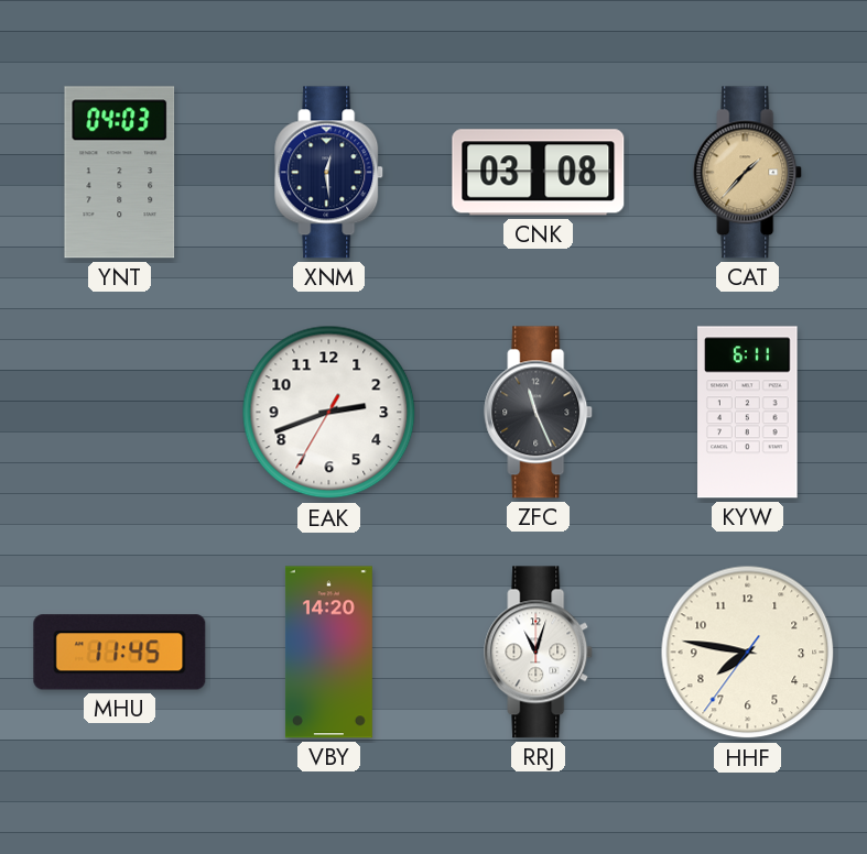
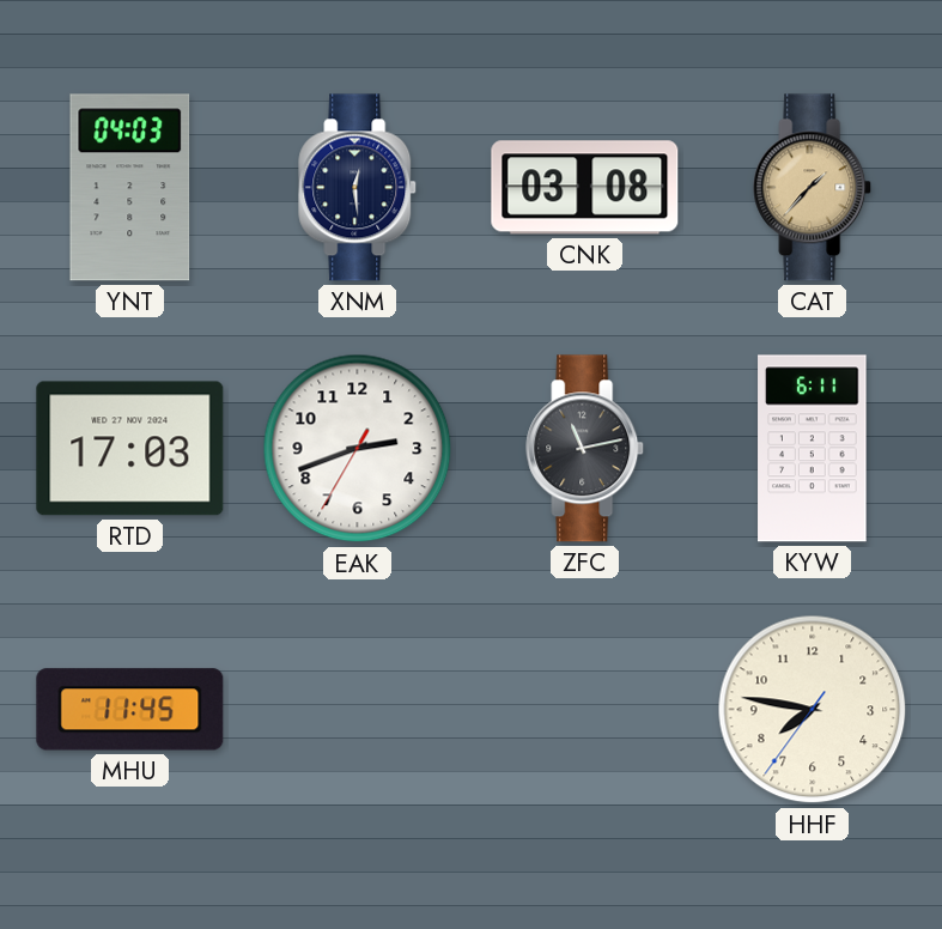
RTD: none -> 17:03
ZFC: 11:26 -> 11:13
VBY: 14:20 -> none
RRJ: 11:03 -> none
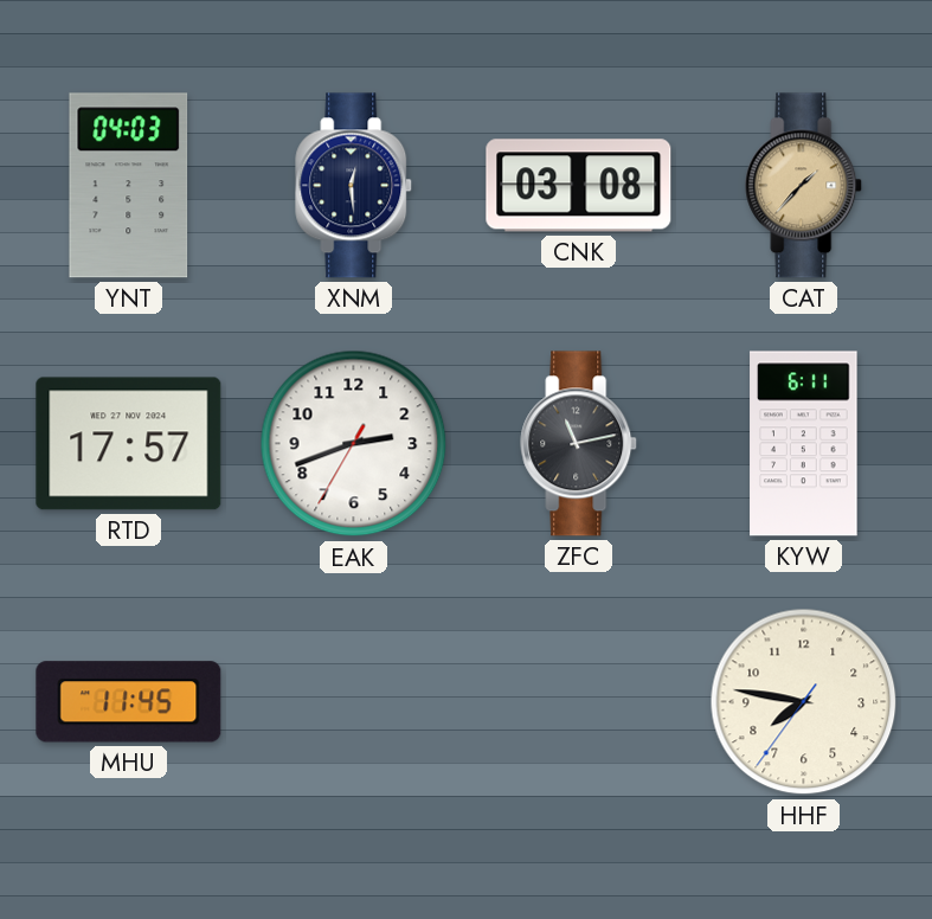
RTD: 17:03 -> 17:57
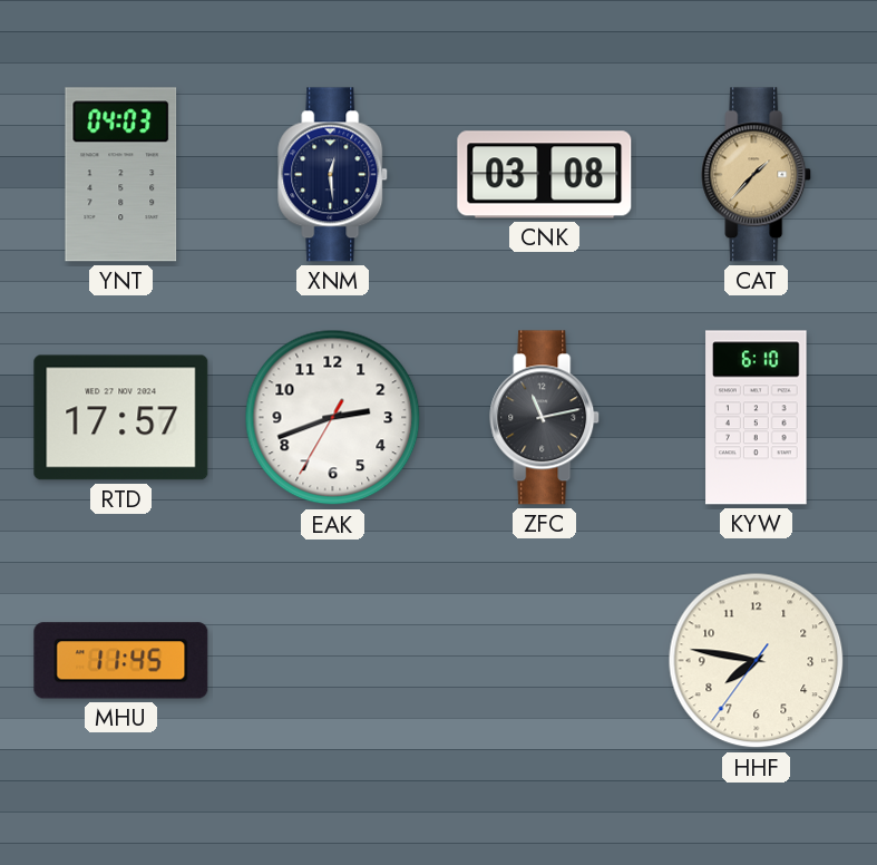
KYW: 6:11 -> 6:10
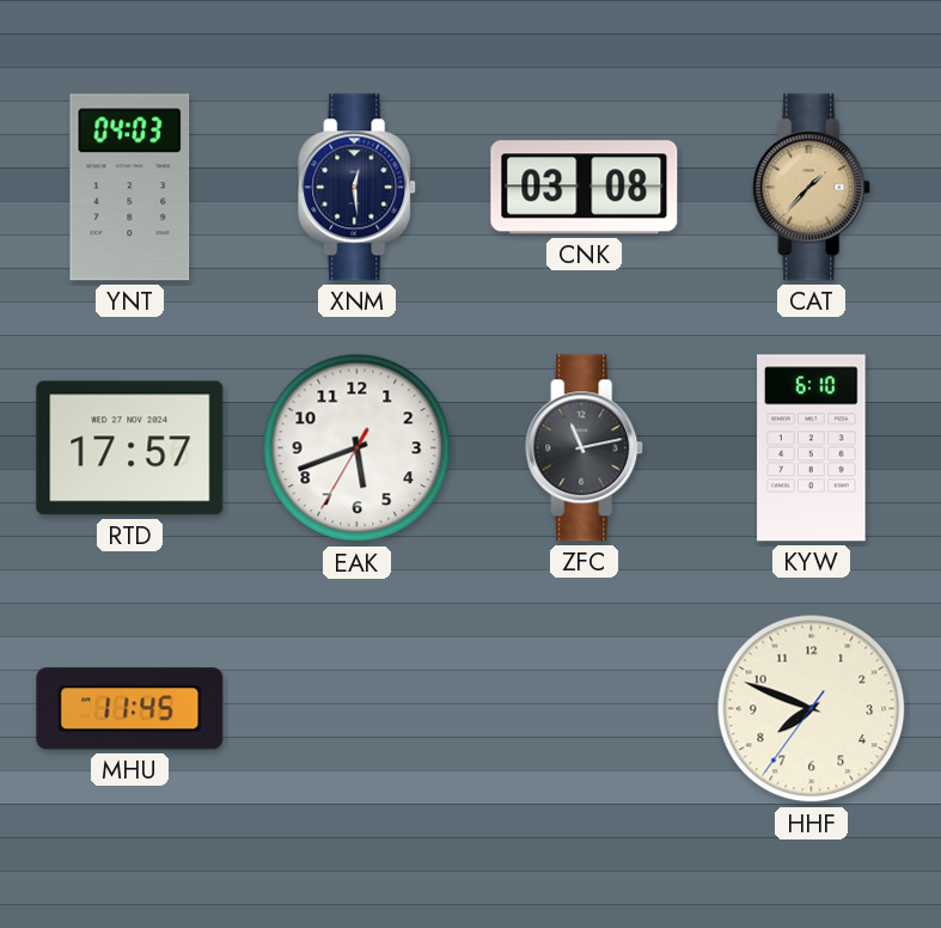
EAK: 2:41 -> 5:41
HHF: 7:46 -> 7:48
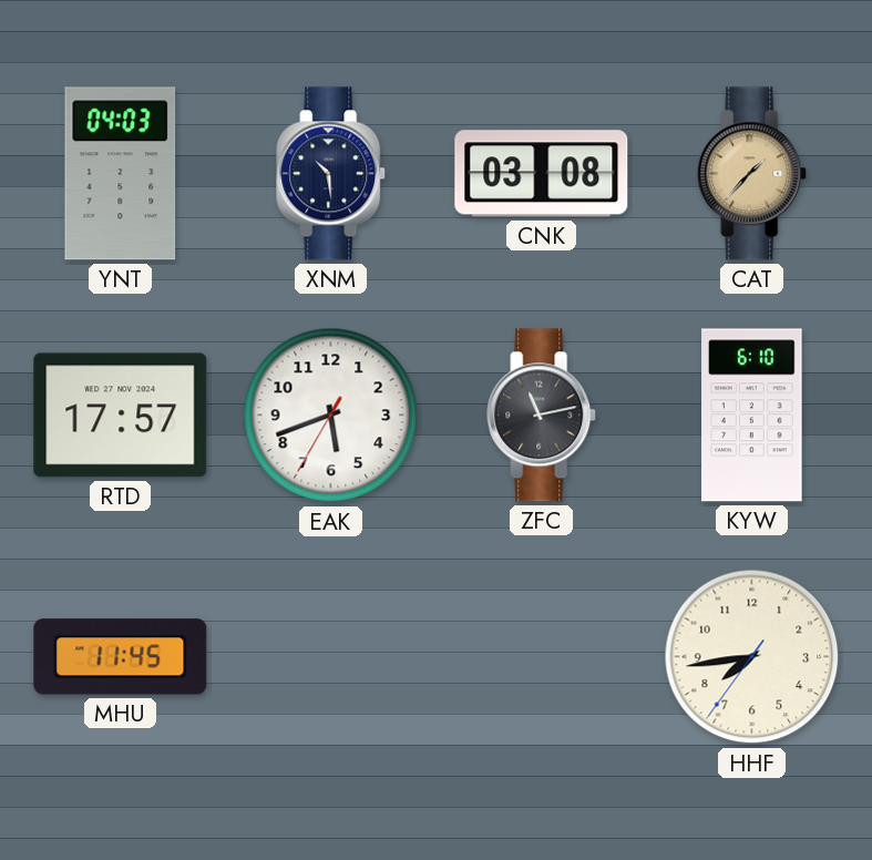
XNM: 12:29 -> 10:29
HHF: 7:48 -> 7:43
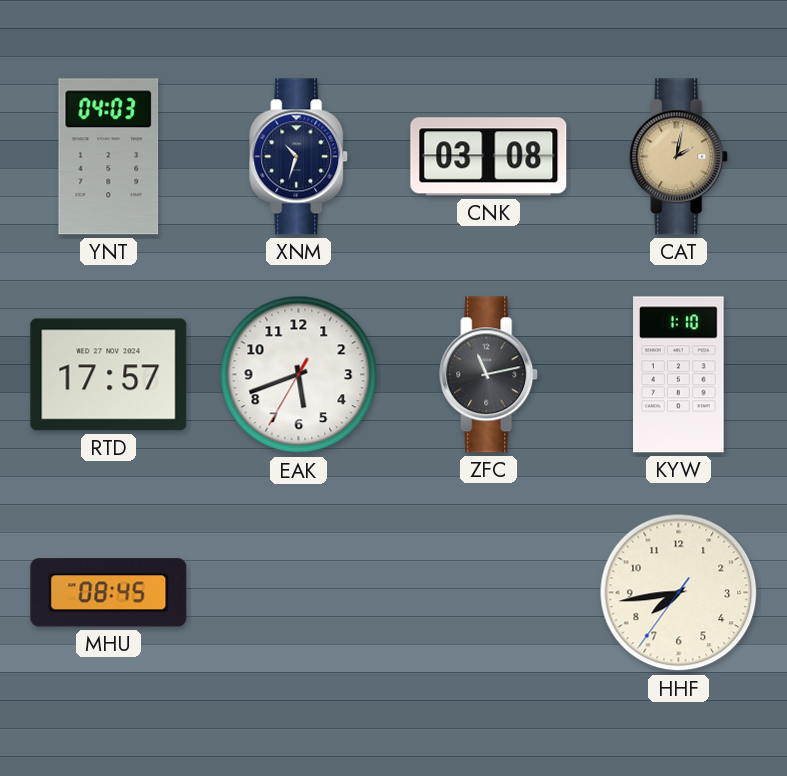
XNM: 10:29 -> 10:33
CAT: 1:37 -> 2:02
KYW: 6:10 -> 1:10
MHU: 11:45 -> 08:45
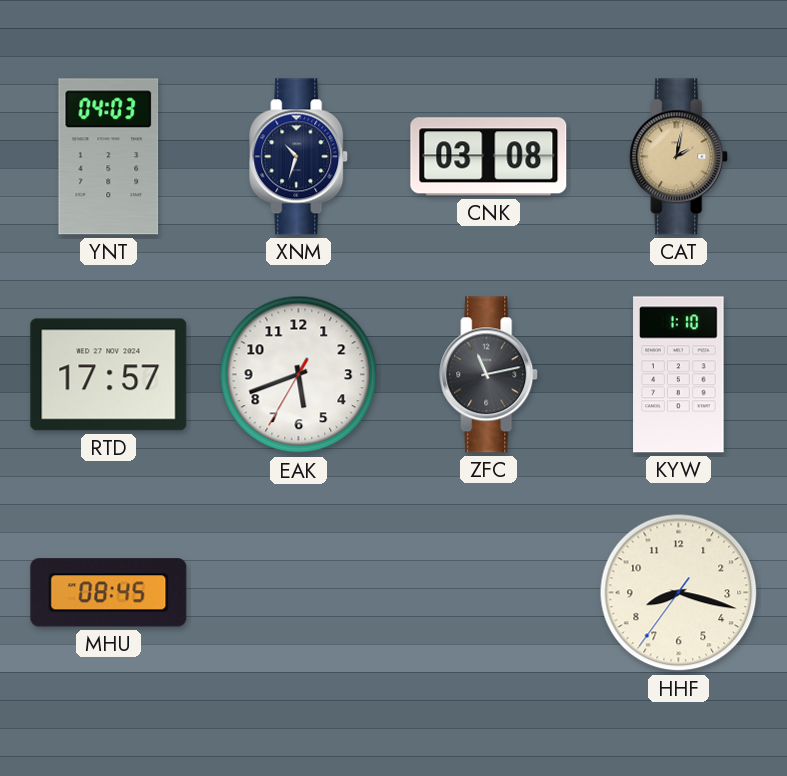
HHF: 7:43 -> 8:17
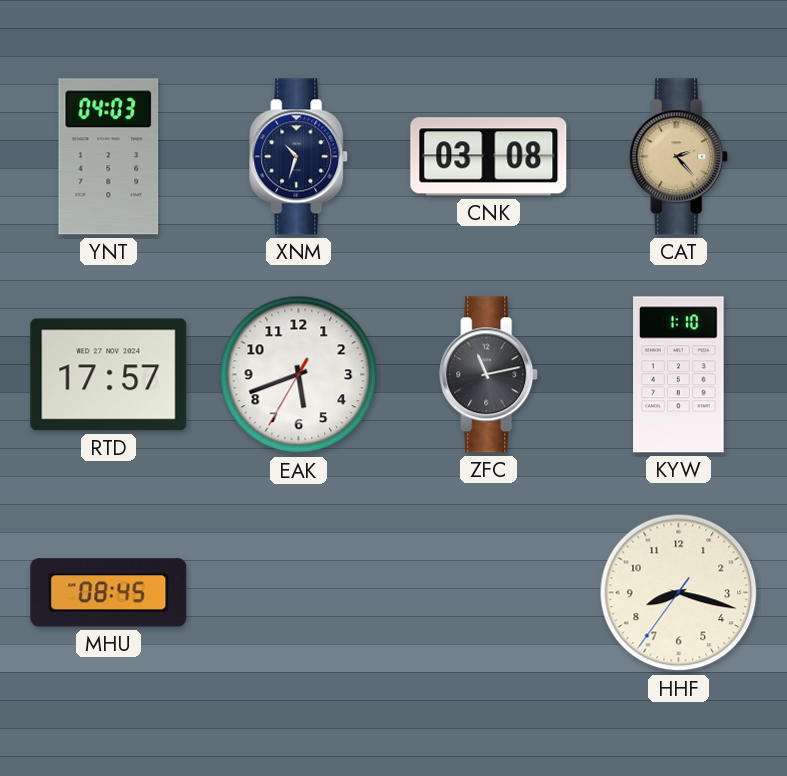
CAT: 2:02 -> 2:23
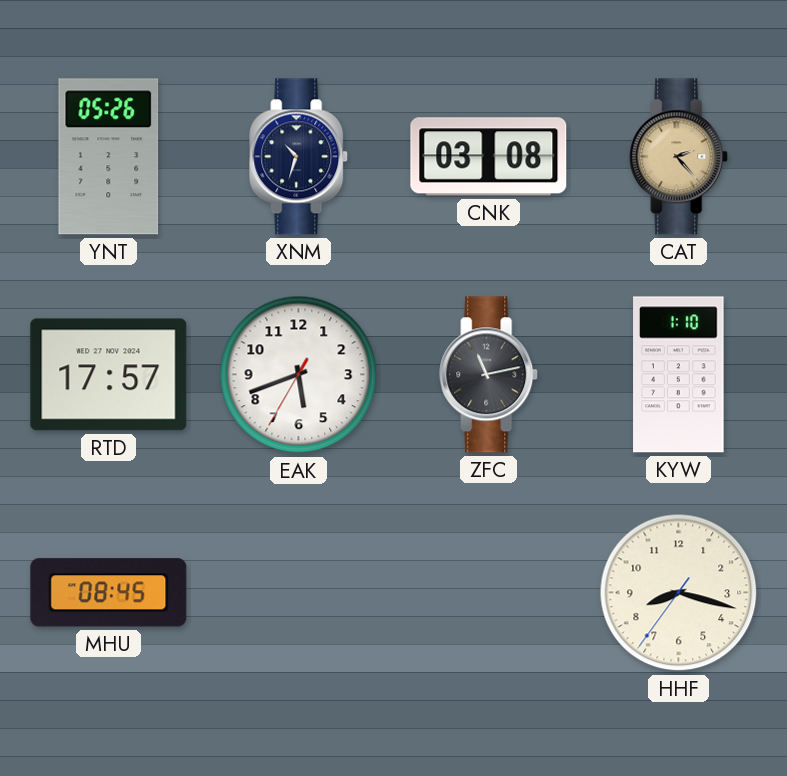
YNT: 04:03 -> 05:26
